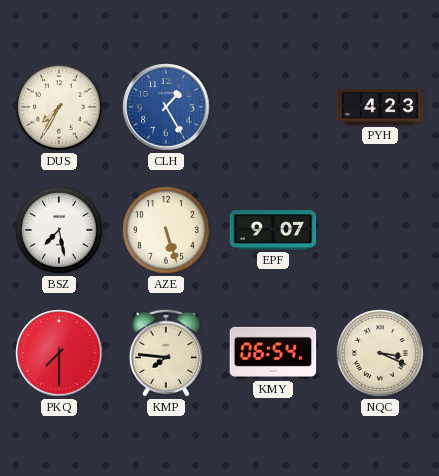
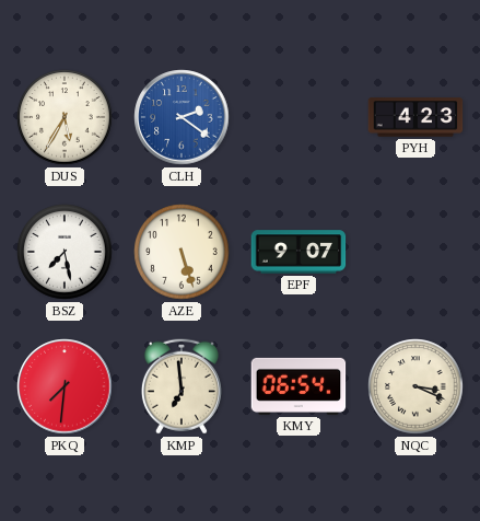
DUS: 7:35 -> 5:35
CLH: 1:25 -> 2:21
PKQ: 7:30 -> 7:31
KMP: 7:46 -> 6:59
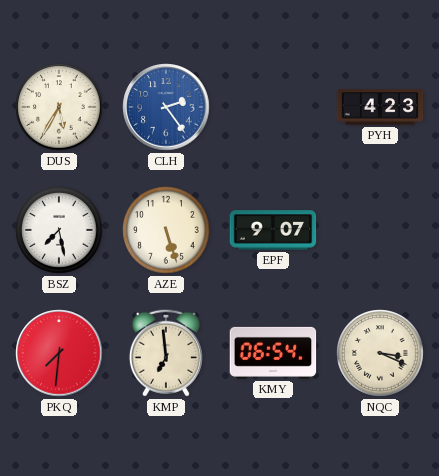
CLH: 2:21 -> 2:24
